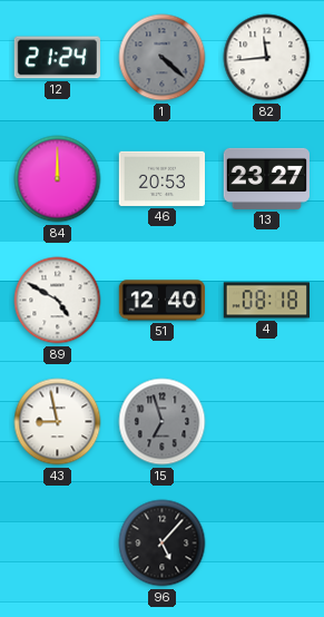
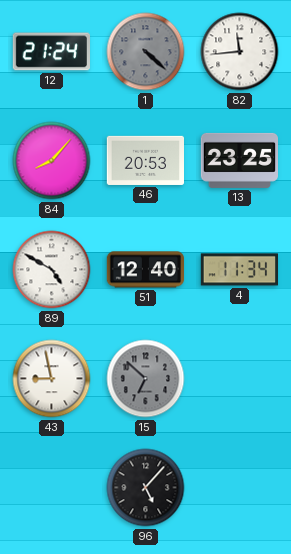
84: 12:00 -> 8:07
13: 23:27 -> 23:25
4: 08:18 -> 11:34
15: 6:57 -> 6:52
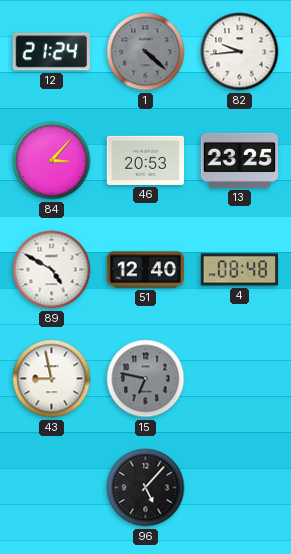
82: 11:44 -> 9:44
84: 8:07 -> 3:07
4: 11:34 -> 08:48
15: 6:52 -> 6:47
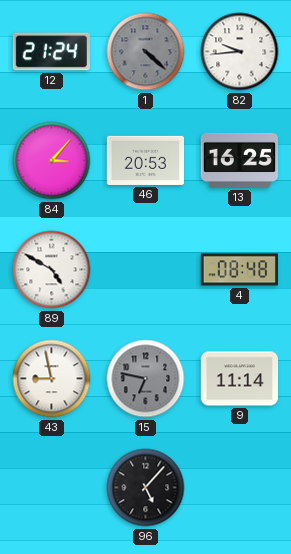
13: 23:25 -> 16:25
51: 12:40 -> none
9: none -> 11:14
